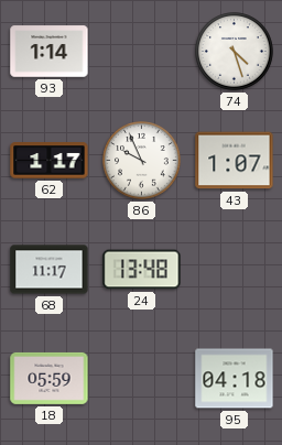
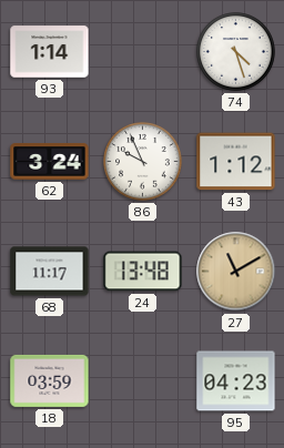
62: 1:17 -> 3:24
43: 1:07 -> 1:12
27: none -> 11:10
18: 05:59 -> 03:59
95: 04:18 -> 04:23
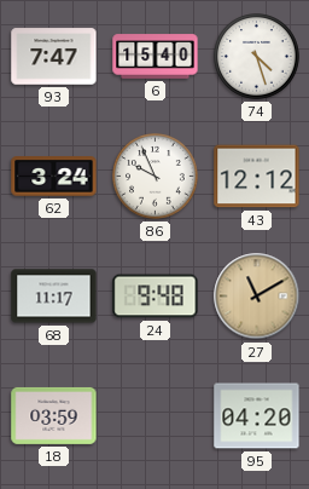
93: 1:14 -> 7:47
6: none -> 15:40
43: 1:12 -> 12:12
24: 13:48 -> 9:48
95: 04:23 -> 04:20
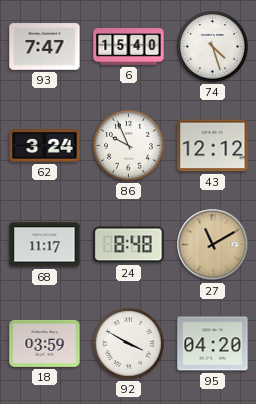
24: 9:48 -> 8:48
92: none -> 3:50
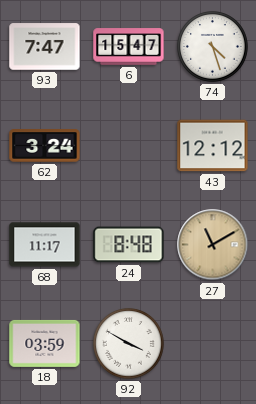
6: 15:40 -> 15:47
86: 9:56 -> none
95: 04:20 -> none
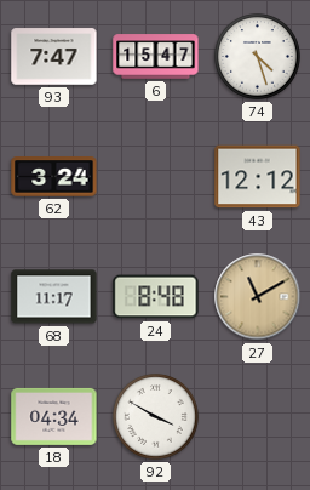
18: 03:59 -> 04:34
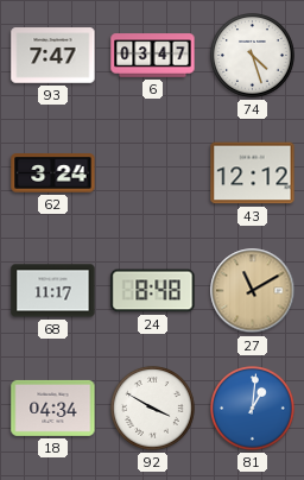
6: 15:47 -> 03:47
81: none -> 1:01
